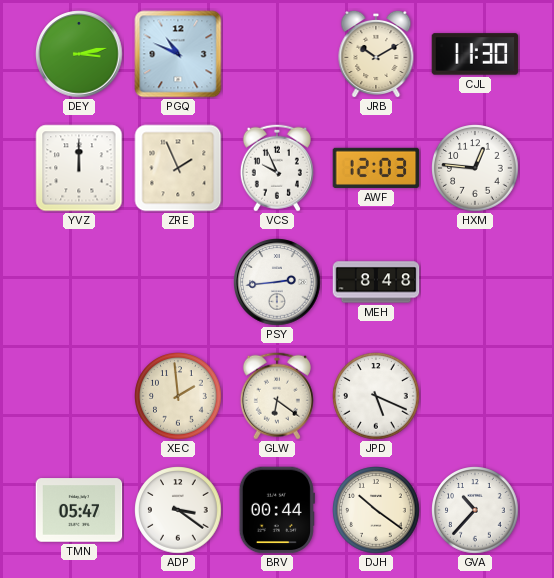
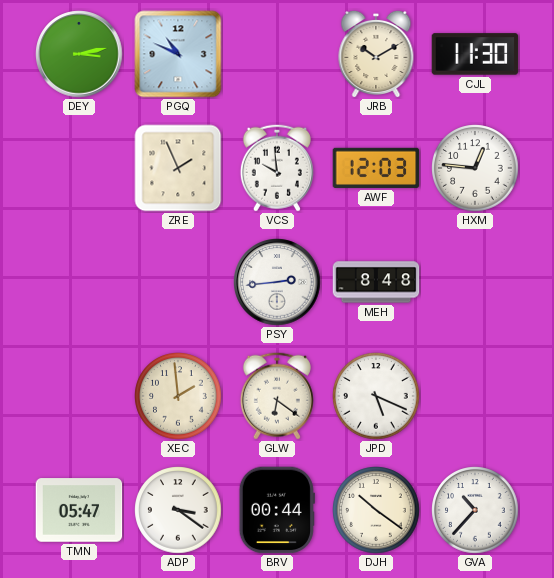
YVZ: 12:00 -> none
VCS: 9:56 -> 9:59
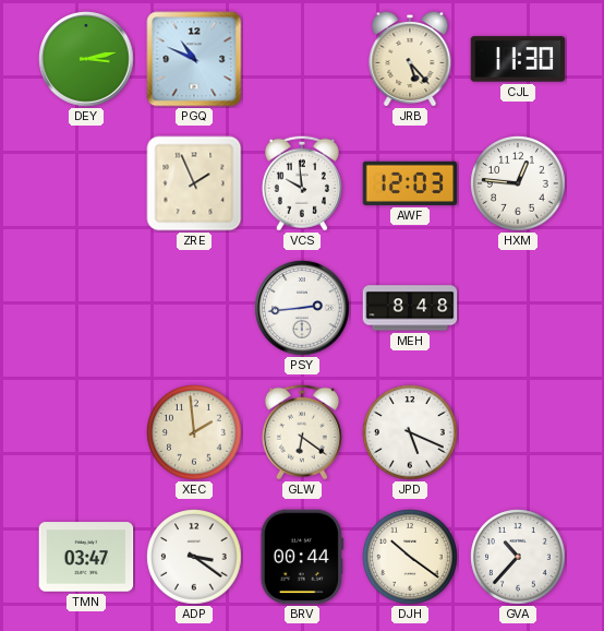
JRB: 10:10 -> 5:23
TMN: 05:47 -> 03:47
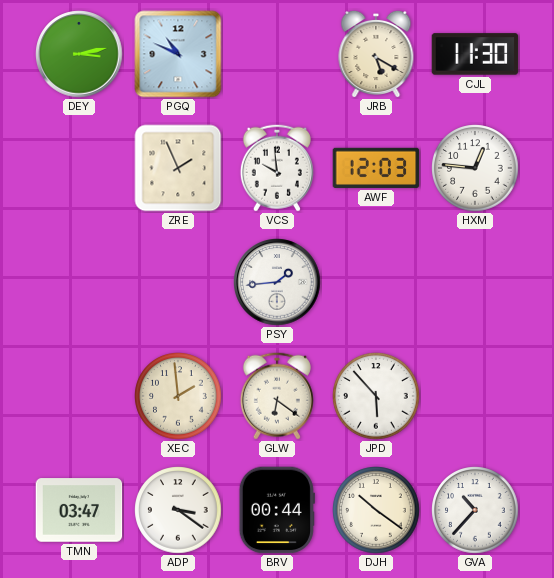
JRB: 5:23 -> 5:20
PSY: 2:44 -> 1:44
MEH: 8:48 -> none
JPD: 5:19 -> 5:53
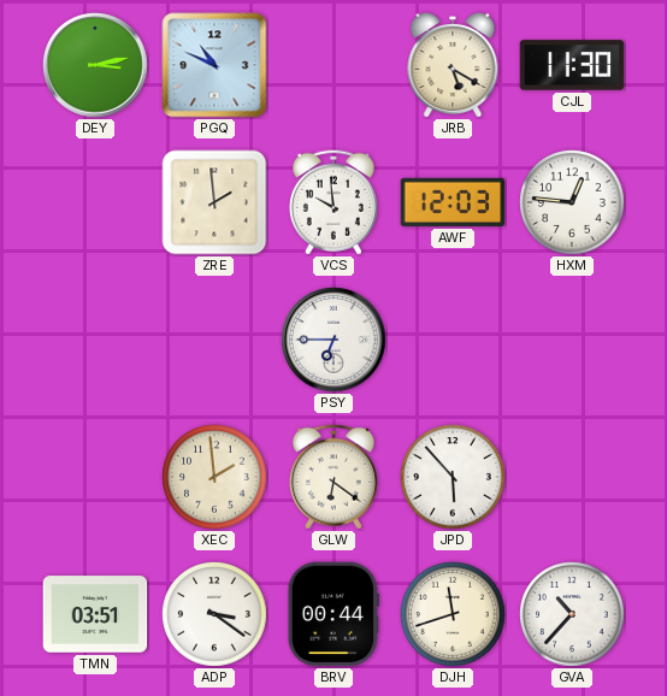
ZRE: 1:56 -> 1:59
PSY: 1:44 -> 6:45
TMN: 03:47 -> 03:51
DJH: 10:21 -> 11:42
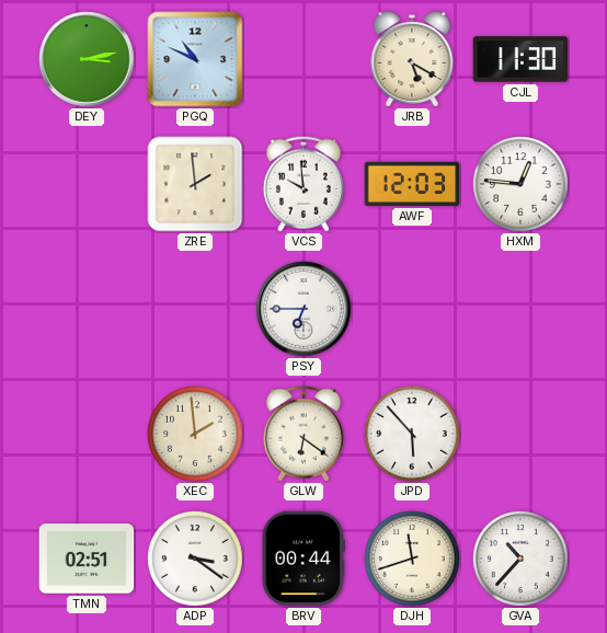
TMN: 03:51 -> 02:51
